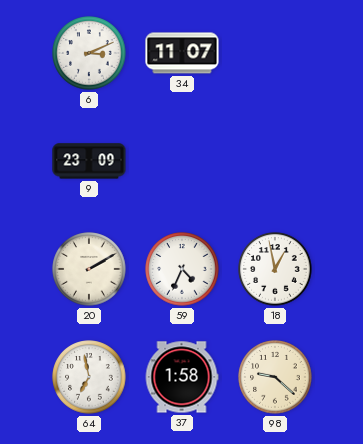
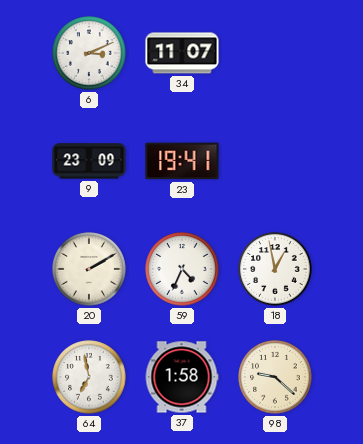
23: none -> 19:41
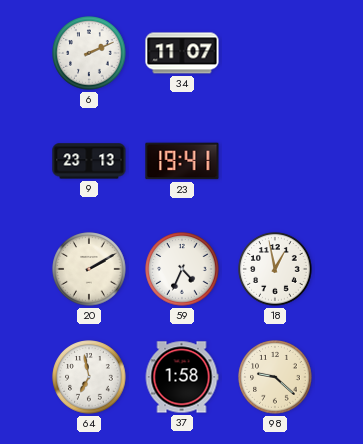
6: 3:11 -> 2:11
9: 23:09 -> 23:13
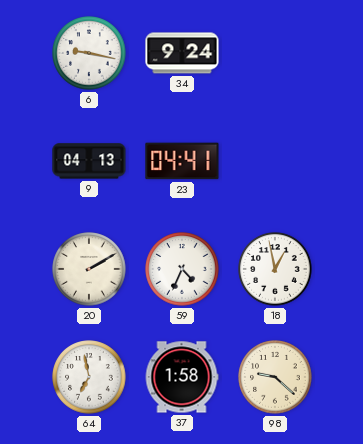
6: 2:11 -> 9:17
34: 11:07 -> 9:24
9: 23:13 -> 04:13
23: 19:41 -> 04:41
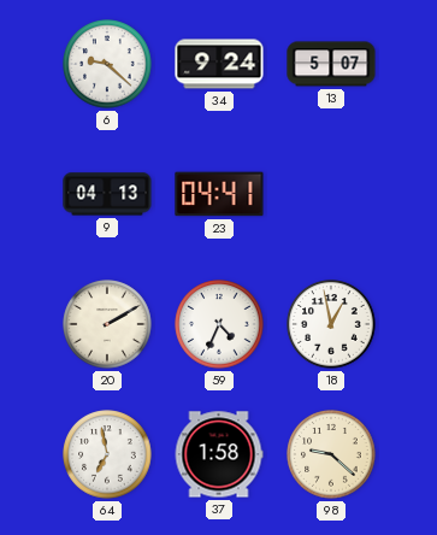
6: 9:17 -> 9:22
13: none -> 5:07
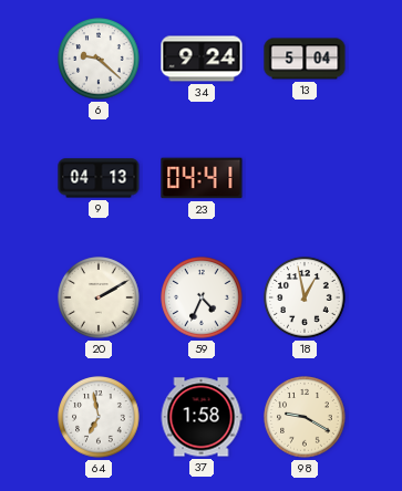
13: 5:07 -> 5:04
98: 9:22 -> 9:20
